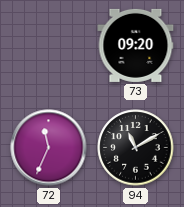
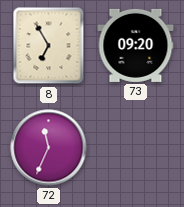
8: none -> 6:55
94: 11:10 -> none
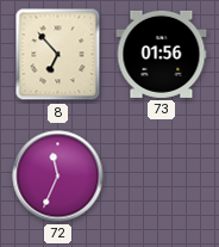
8: 6:55 -> 6:53
73: 09:20 -> 01:56
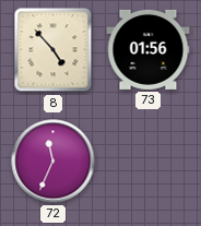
8: 6:53 -> 4:53
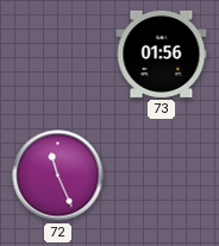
8: 4:53 -> none
72: 11:34 -> 11:26
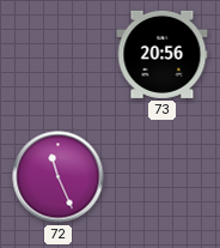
73: 01:56 -> 20:56
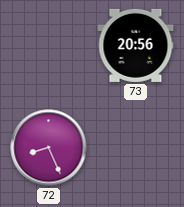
72: 11:26 -> 8:26
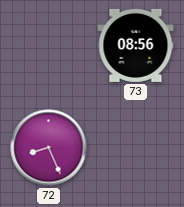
73: 20:56 -> 08:56
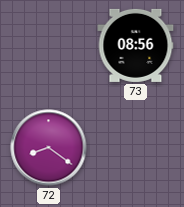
72: 8:26 -> 8:21
